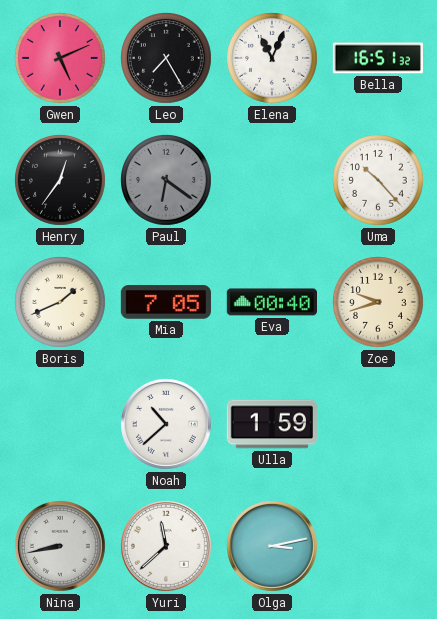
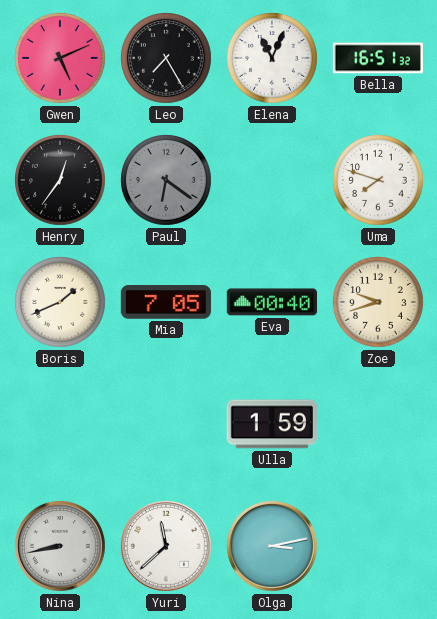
Uma: 10:23 -> 7:48
Noah: 10:38 -> none
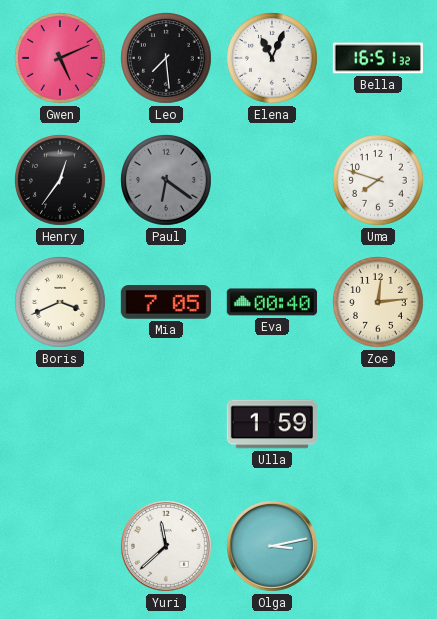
Leo: 7:25 -> 7:29
Boris: 1:41 -> 3:41
Zoe: 9:42 -> 12:14
Nina: 8:43 -> none
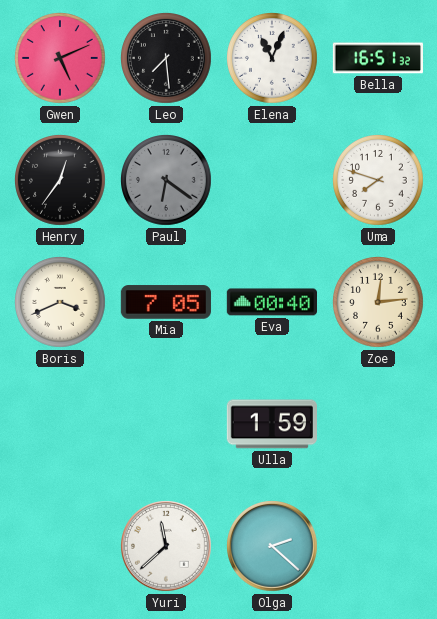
Olga: 3:13 -> 2:22
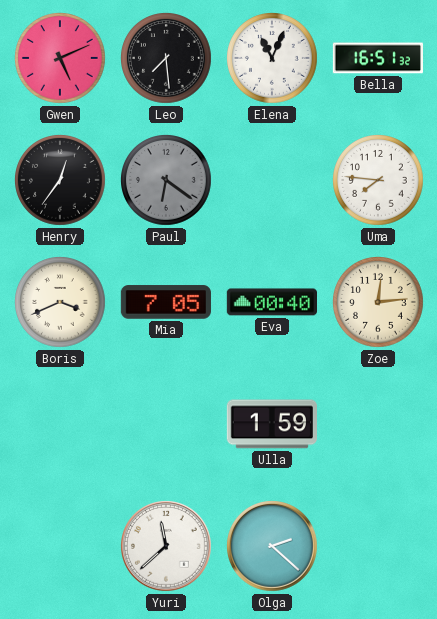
Uma: 7:48 -> 7:46
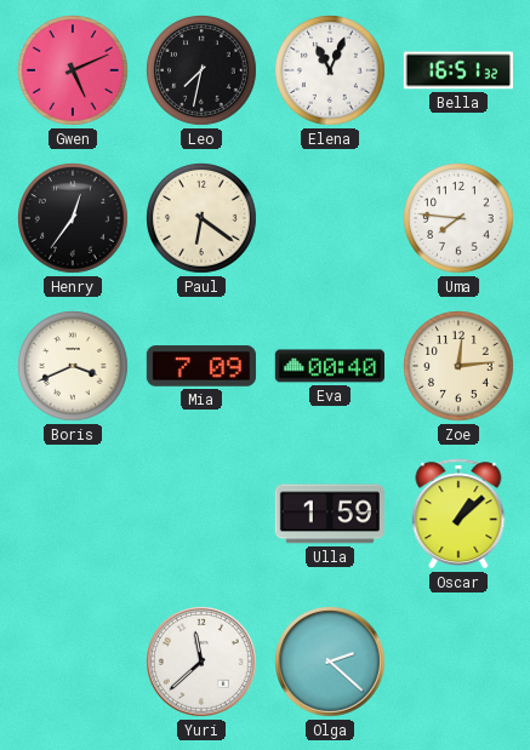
Leo: 7:29 -> 7:32
Paul dial: grey -> cream
Mia: 7:05 -> 7:09
Oscar: none -> 1:08
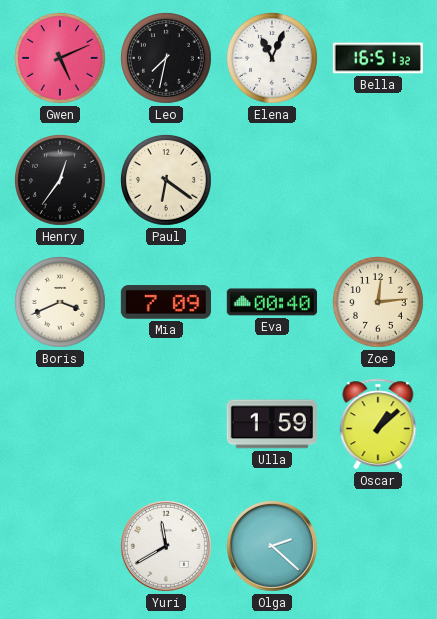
Uma: 7:46 -> none
Yuri: 11:38 -> 11:40
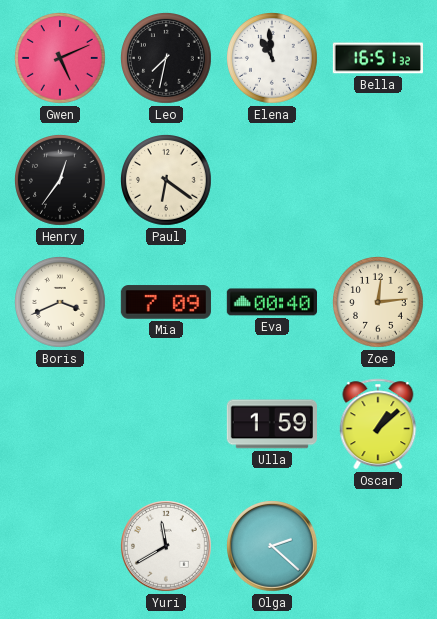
Elena: 11:04 -> 10:59
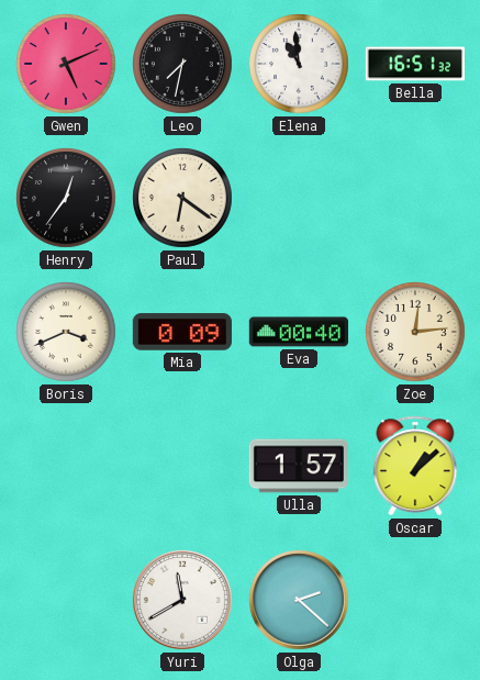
Mia: 7:09 -> 0:09
Ulla: 1:59 -> 1:57
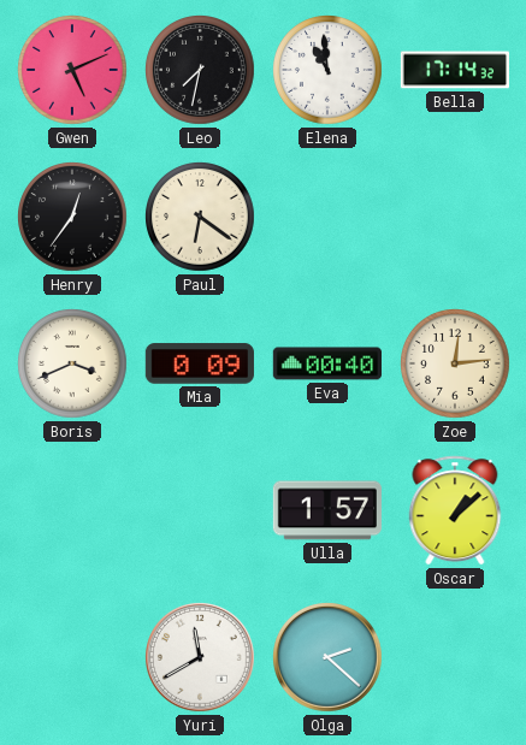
Bella: 16:51 -> 17:14
